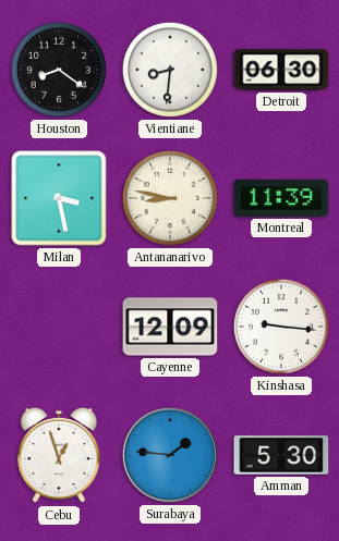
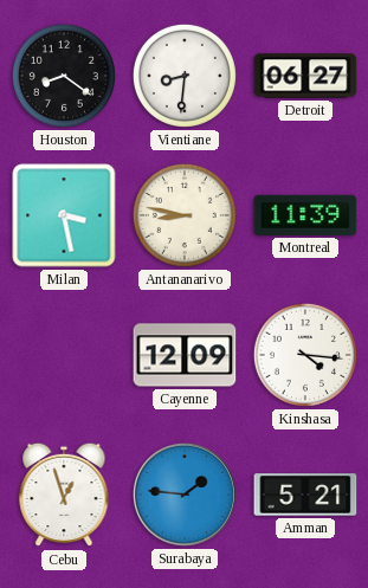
Detroit: 06:30 -> 06:27
Kinshasa: 9:16 -> 4:16
Amman: 5:30 -> 5:21
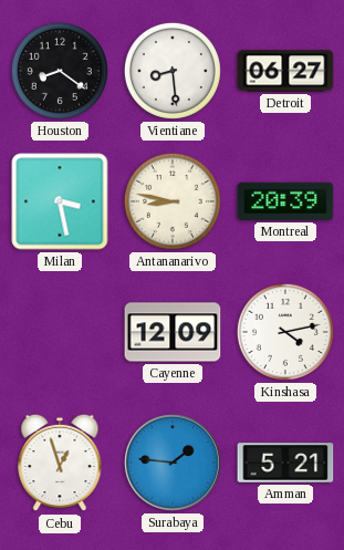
Vientiane: 8:31 -> 8:29
Montreal: 11:39 -> 20:39
Kinshasa: 4:16 -> 4:13
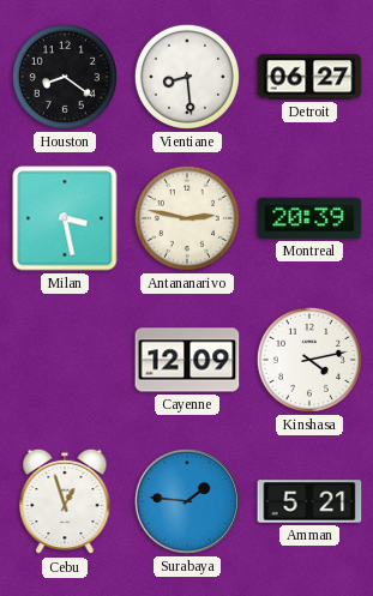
Antananarivo: 8:47 -> 2:47
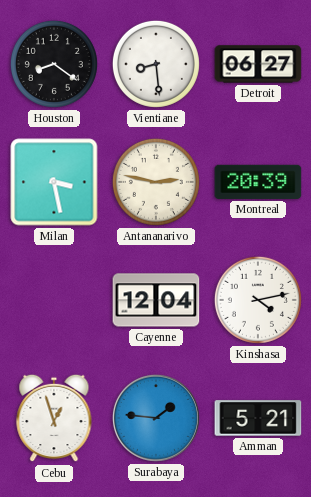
Cayenne: 12:09 -> 12:04
